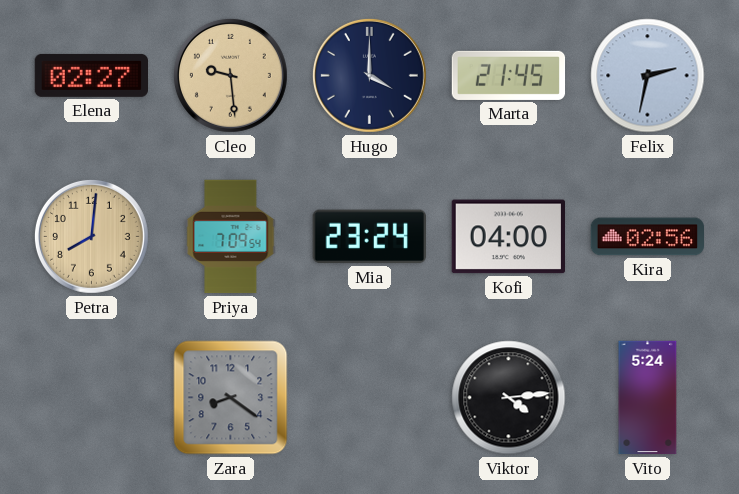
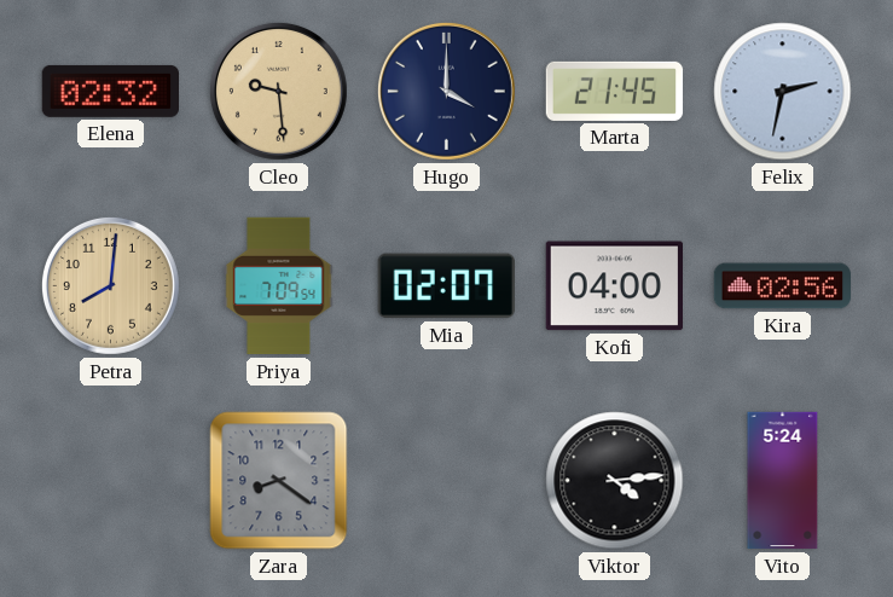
Elena: 02:27 -> 02:32
Mia: 23:24 -> 02:07
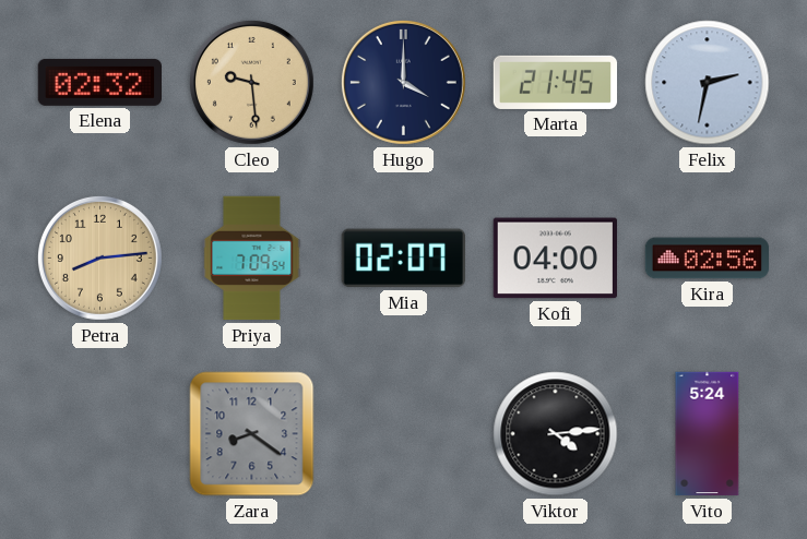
Petra: 8:01 -> 8:14
